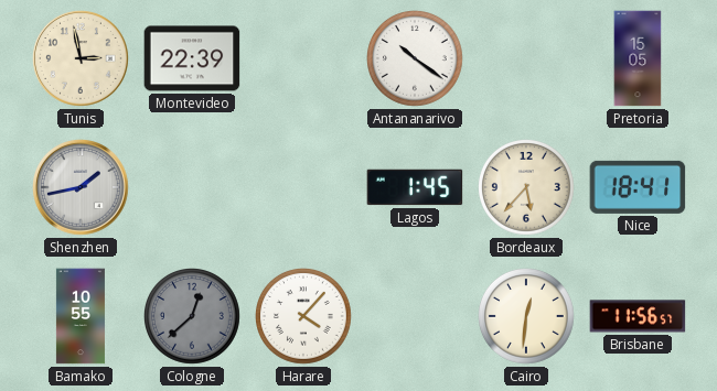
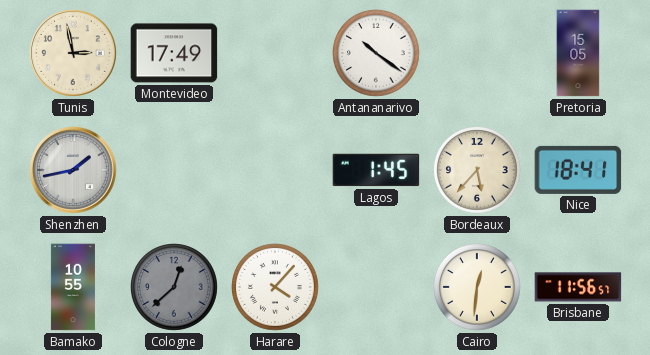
Montevideo: 22:39 -> 17:49
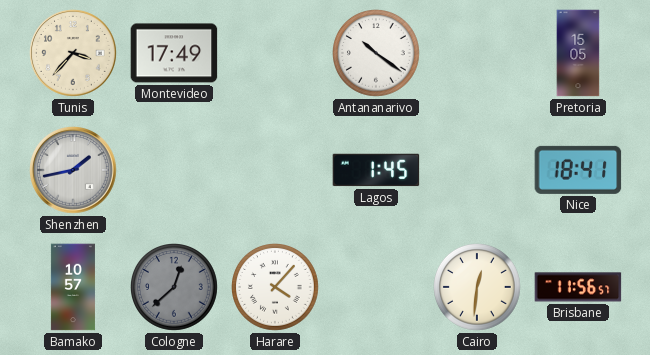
Tunis: 2:58 -> 3:37
Bordeaux: 5:37 -> none
Bamako: 10:55 -> 10:57
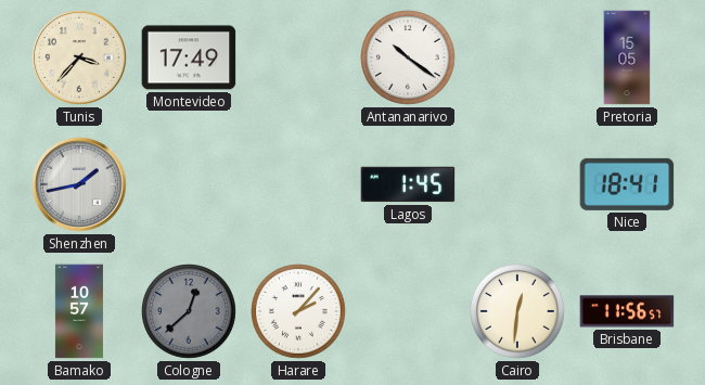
Harare: 4:07 -> 2:07
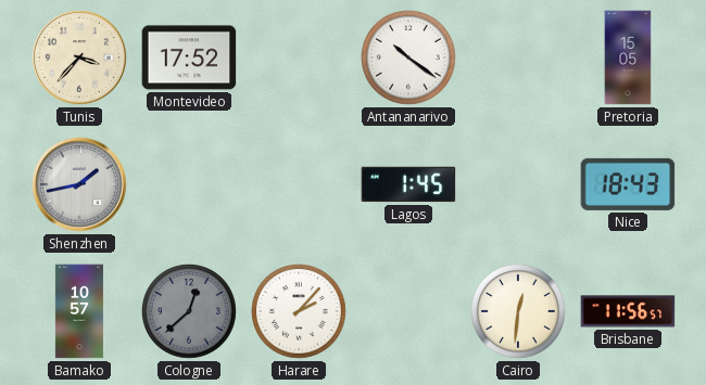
Montevideo: 17:49 -> 17:52
Nice: 18:41 -> 18:43
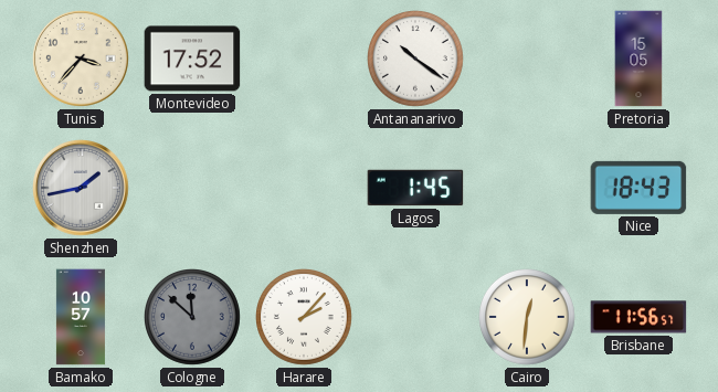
Cologne: 12:38 -> 11:52
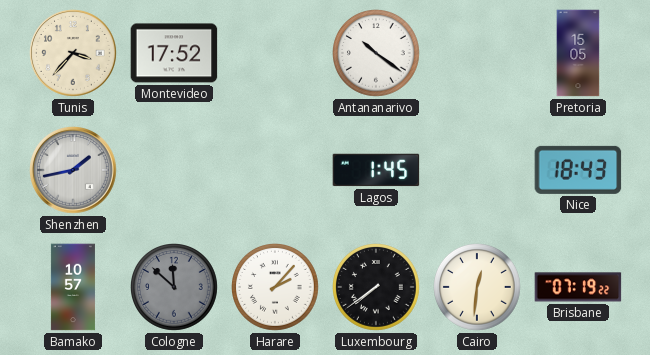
Luxembourg: none -> 7:39
Brisbane: 11:56 -> 07:19
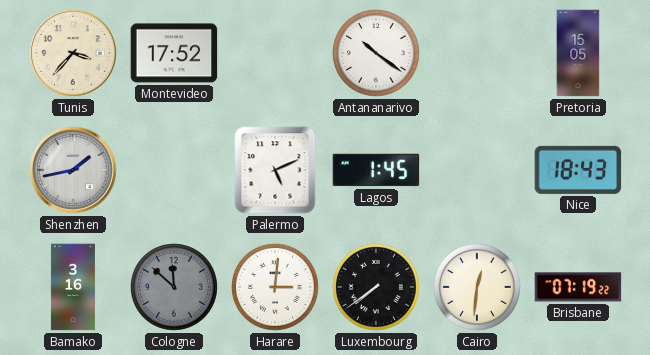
Palermo: none -> 5:11
Bamako: 10:57 -> 3:16
Harare: 2:07 -> 3:01
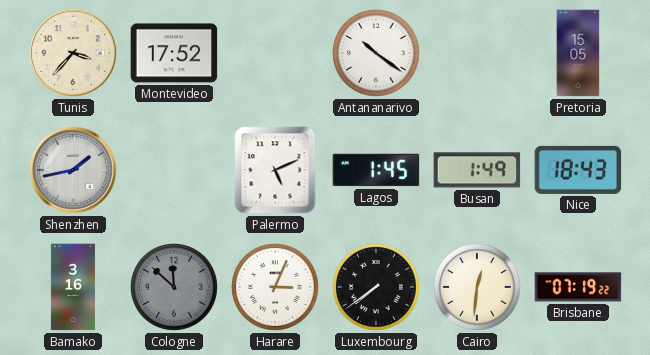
Busan: none -> 1:49
Harare: 3:01 -> 3:04
